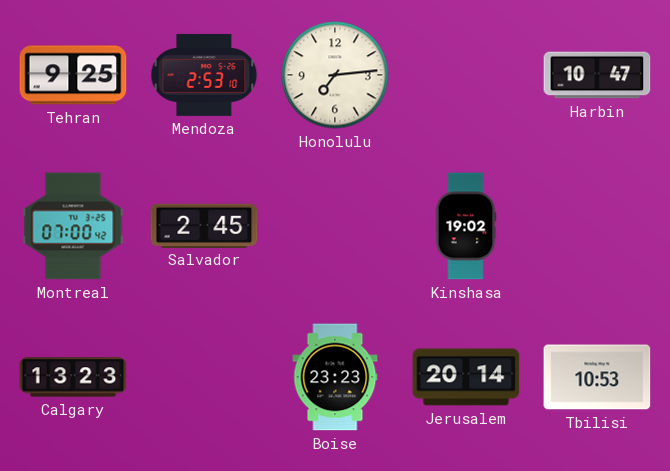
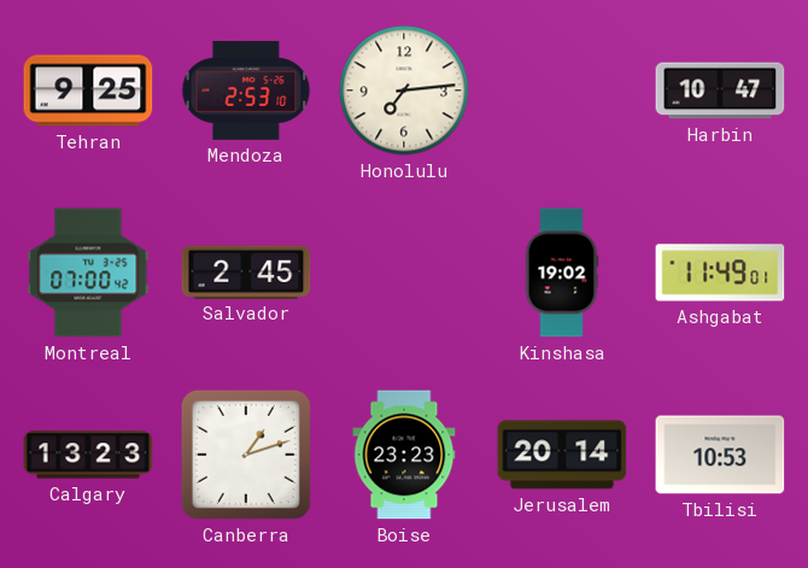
Ashgabat: none -> 11:49
Canberra: none -> 1:12
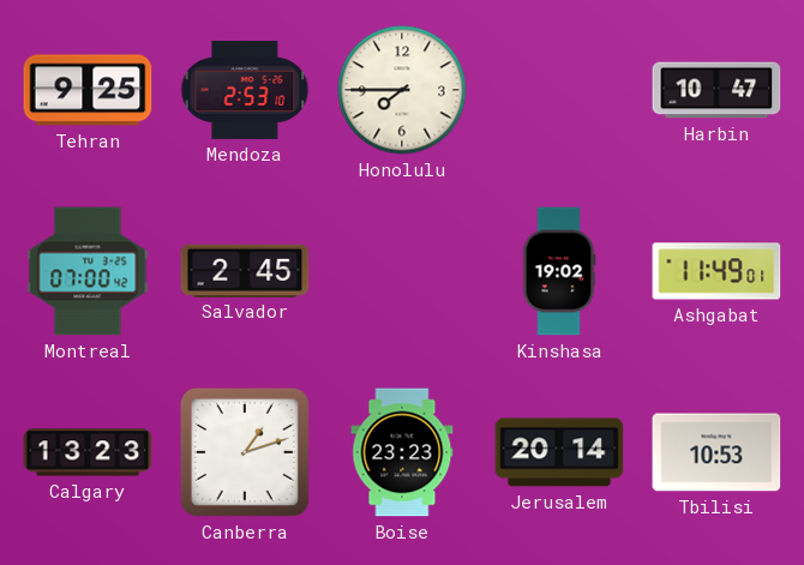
Honolulu: 7:14 -> 7:45
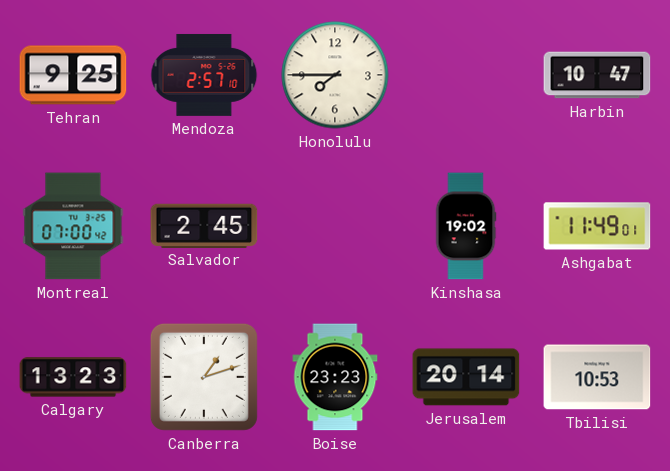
Mendoza: 2:53 -> 2:57
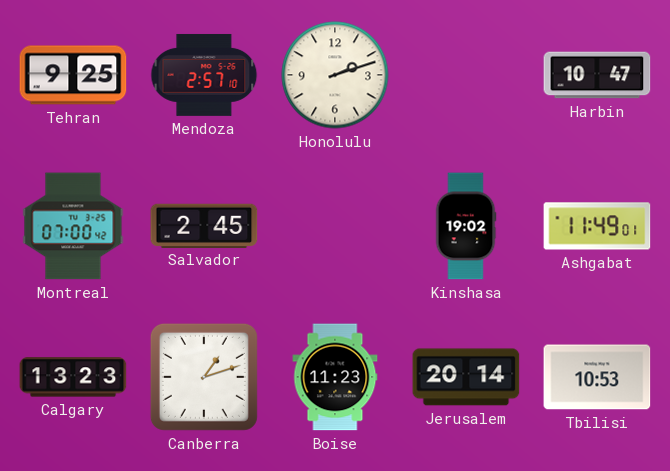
Honolulu: 7:45 -> 2:12
Boise: 23:23 -> 11:23
